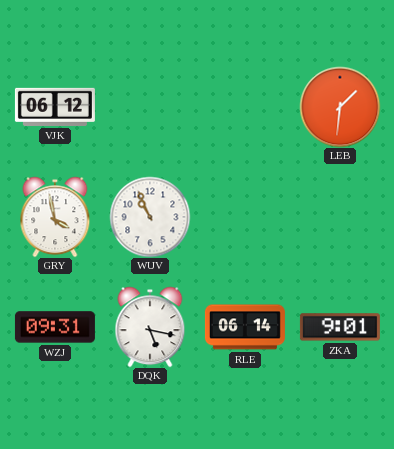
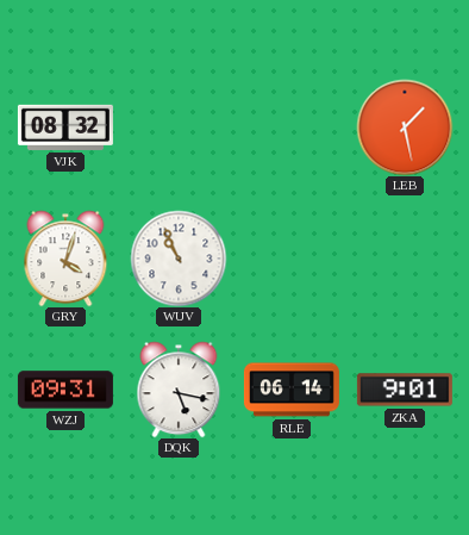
VJK: 06:12 -> 08:32
LEB: 1:31 -> 1:28
GRY: 3:58 -> 4:03
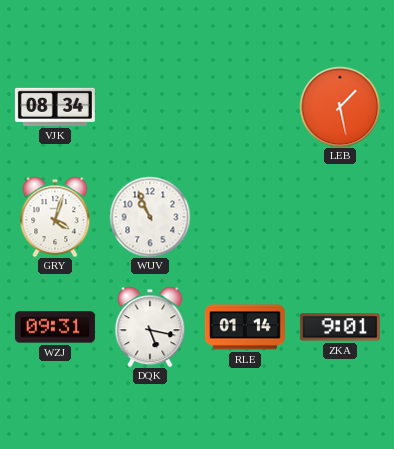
VJK: 08:32 -> 08:34
RLE: 06:14 -> 01:14
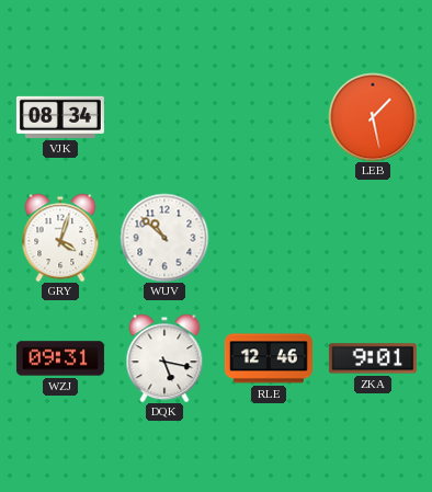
WUV: 10:56 -> 10:52
RLE: 01:14 -> 12:46
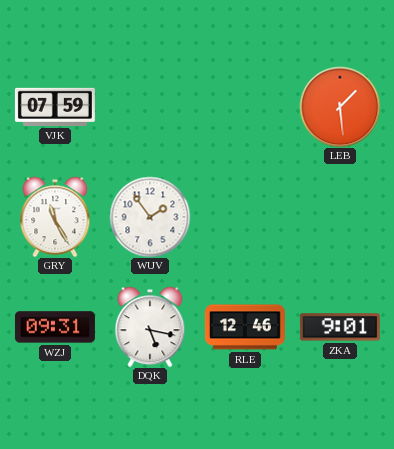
VJK: 08:34 -> 07:59
LEB: 1:28 -> 1:29
GRY: 4:03 -> 11:25
WUV: 10:52 -> 1:54
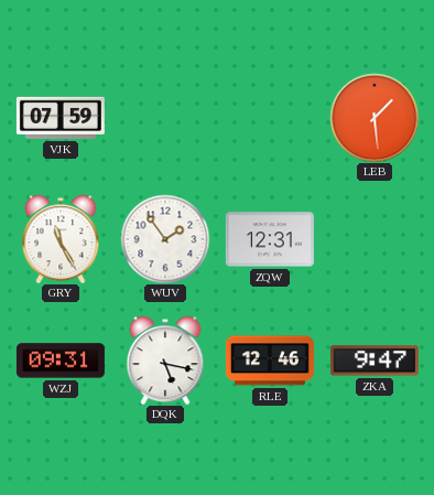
ZQW: none -> 12:31
ZKA: 9:01 -> 9:47
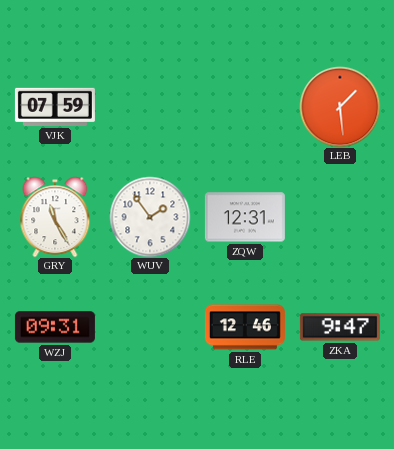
DQK: 5:17 -> none
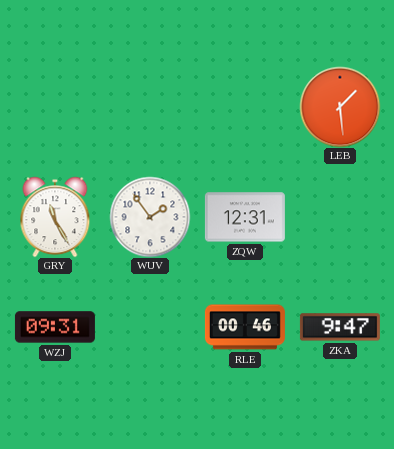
VJK: 07:59 -> none
RLE: 12:46 -> 00:46
